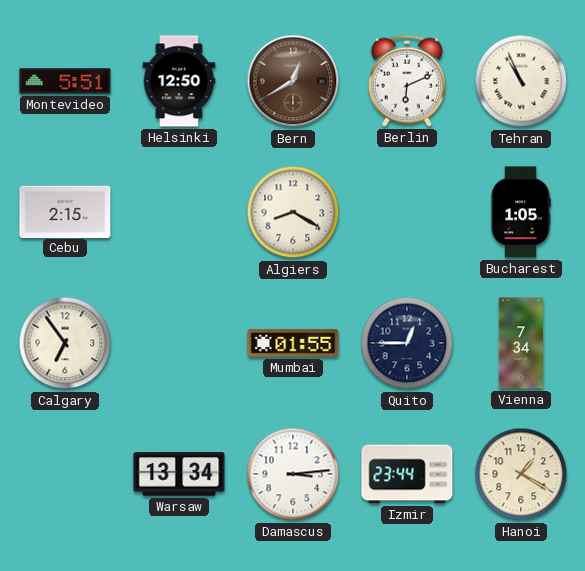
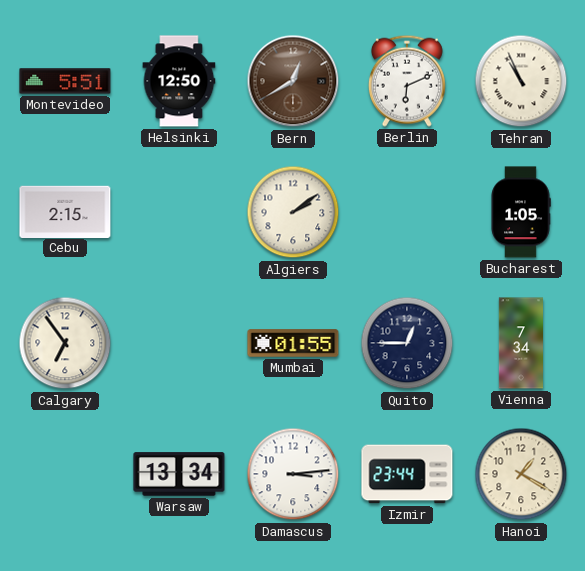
Algiers: 8:20 -> 2:09
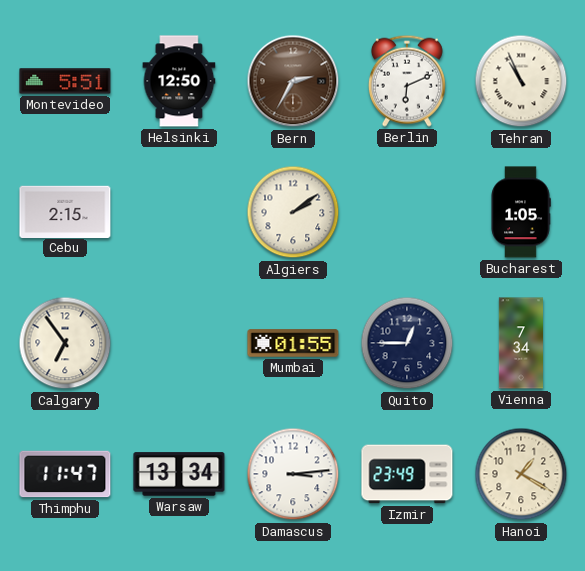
Bern: 12:40 -> 2:35
Thimphu: none -> 11:47
Izmir: 23:44 -> 23:49
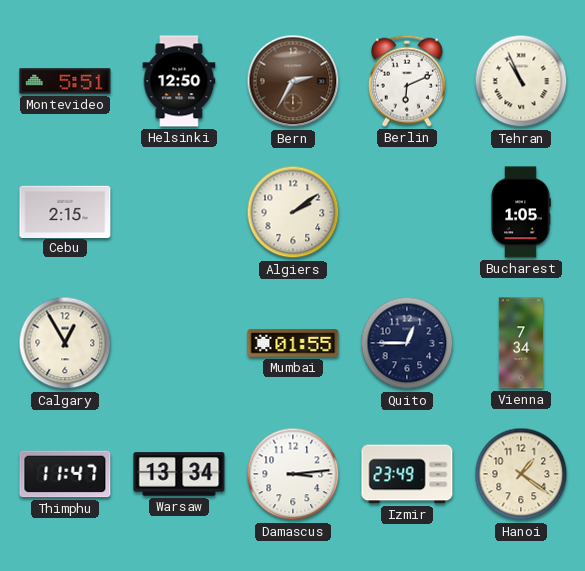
Calgary: 6:54 -> 12:55
Hanoi: 1:20 -> 1:21
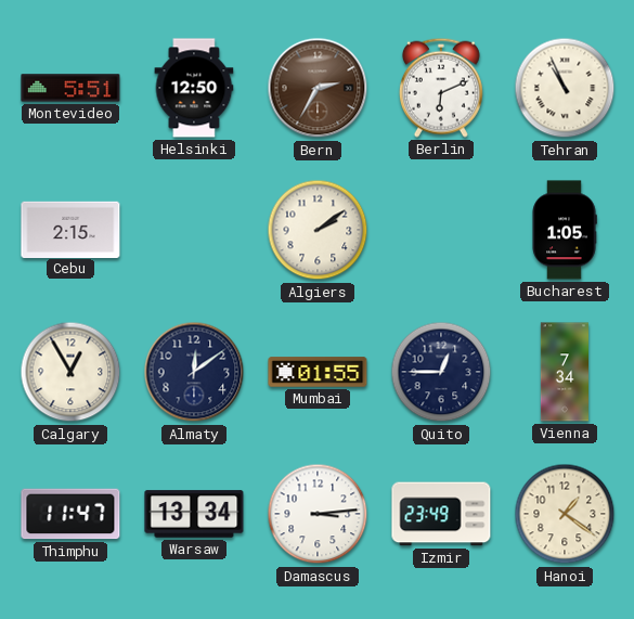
Almaty: none -> 12:09
